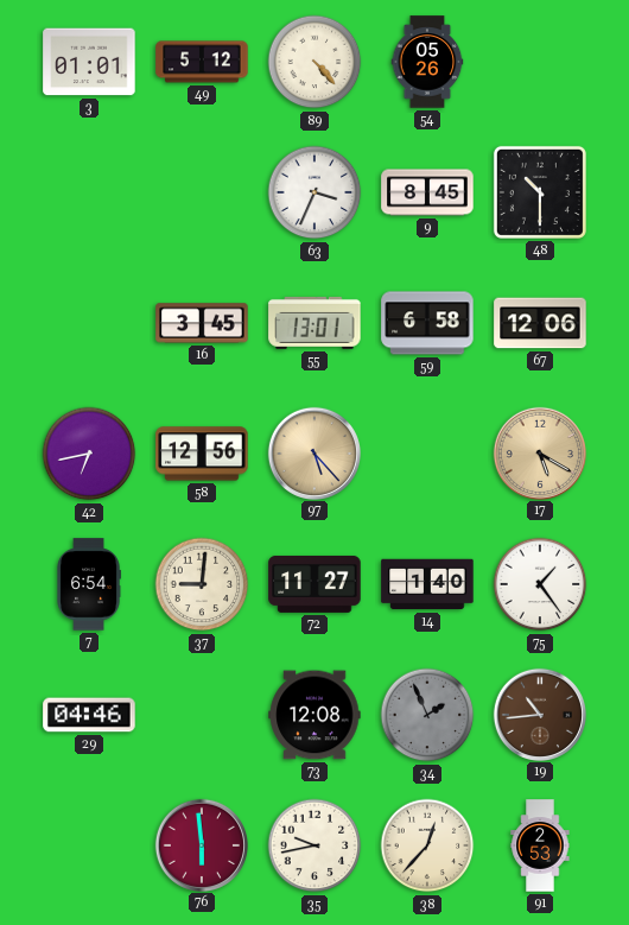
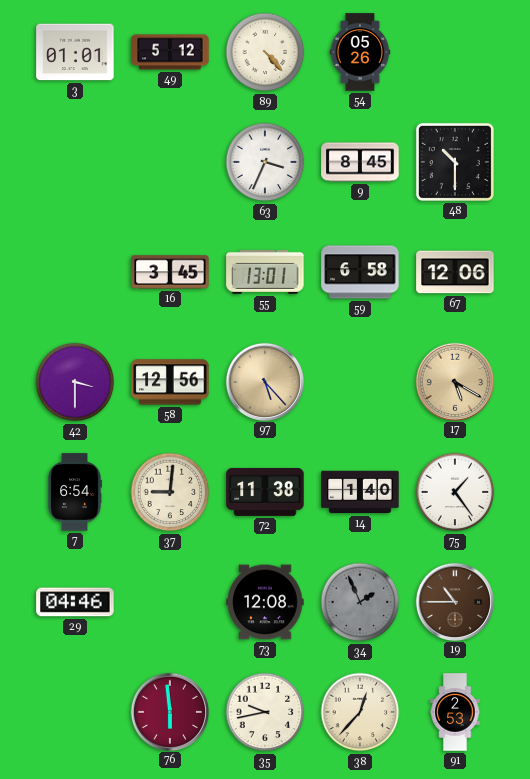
42: 6:43 -> 3:30
72: 11:27 -> 11:38
19: 10:44 -> 10:45
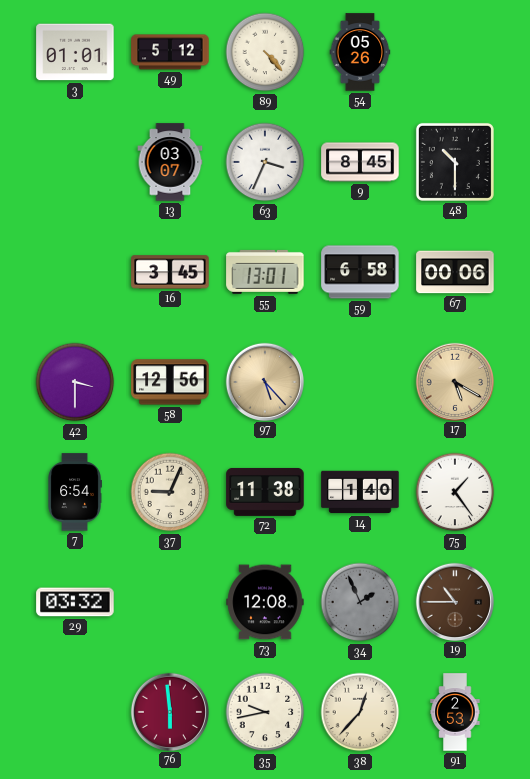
13: none -> 03:07
67: 12:06 -> 00:06
37: 9:01 -> 9:04
29: 04:46 -> 03:32
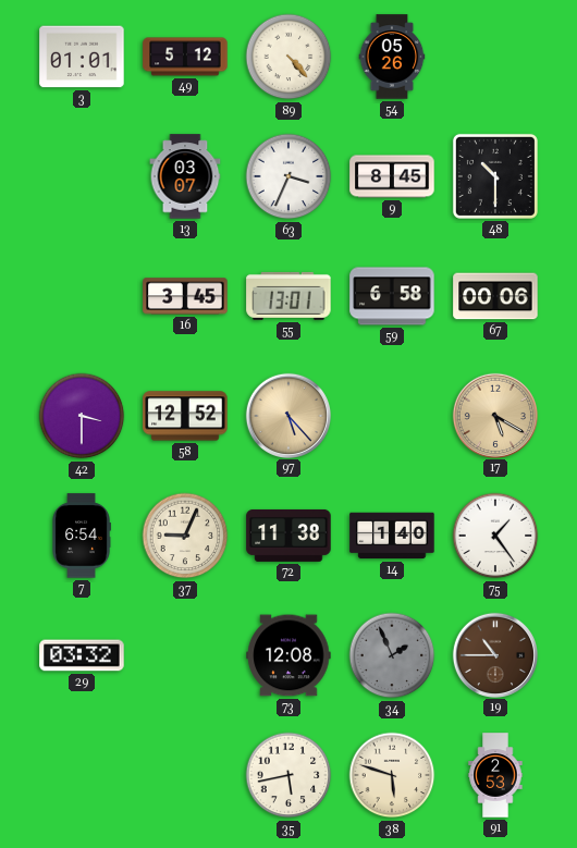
58: 12:56 -> 12:52
76: 5:59 -> none
35: 9:43 -> 5:43
38: 12:37 -> 5:48
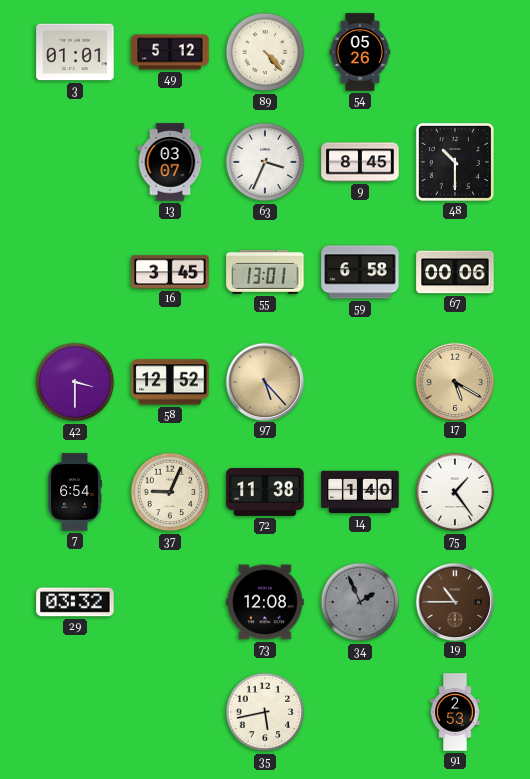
38: 5:48 -> none
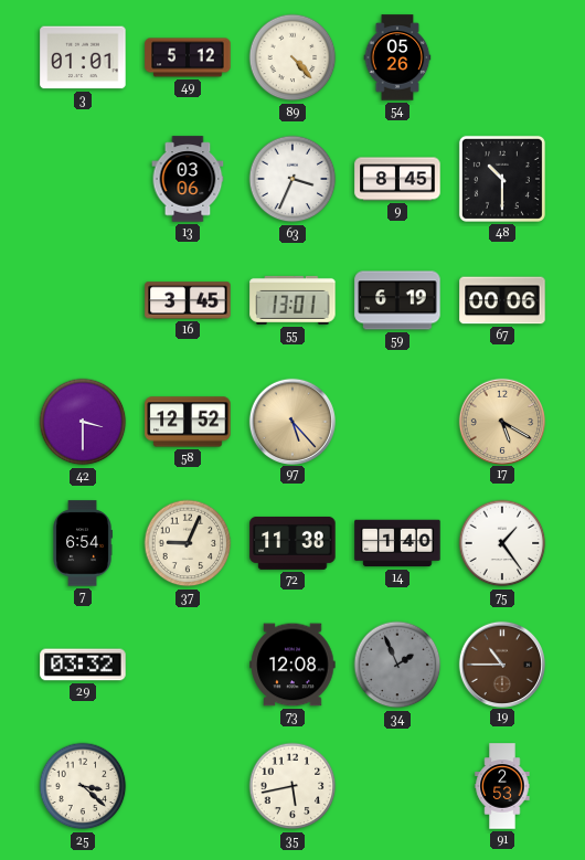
13: 03:07 -> 03:06
59: 6:58 -> 6:19
25: none -> 3:22
